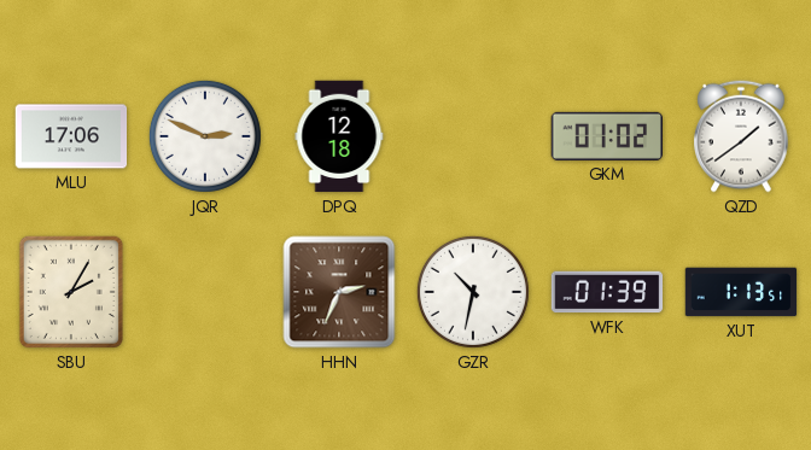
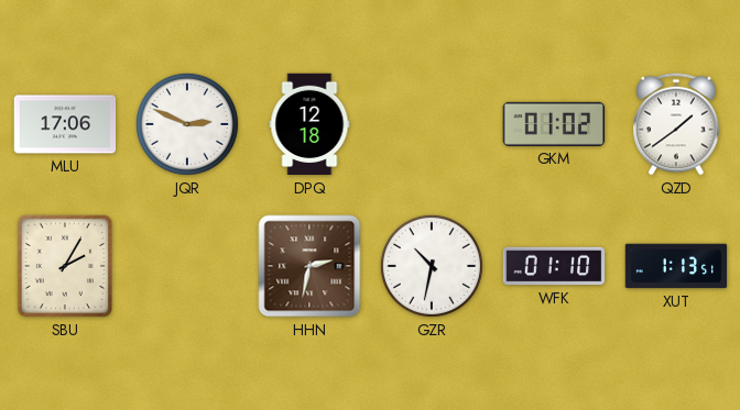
HHN: 2:34 -> 2:32
WFK: 01:39 -> 01:10
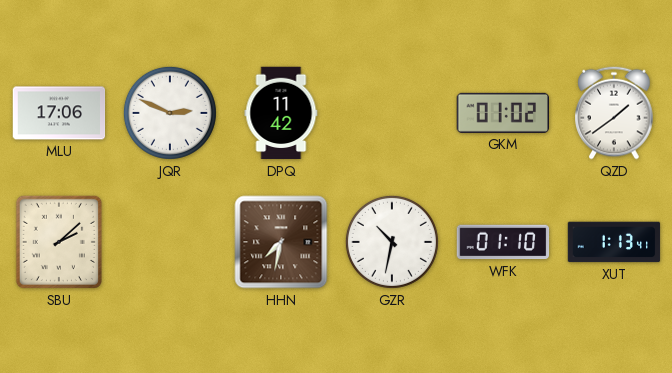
DPQ: 12:18 -> 11:42
SBU: 2:05 -> 2:08
HHN: 2:32 -> 7:32
XUT: 1:13:51 -> 1:13:41
